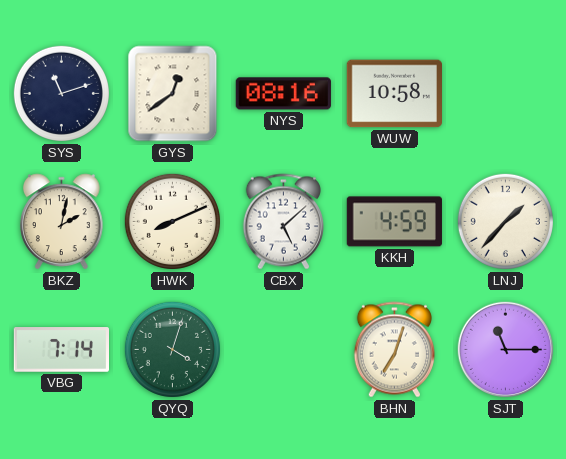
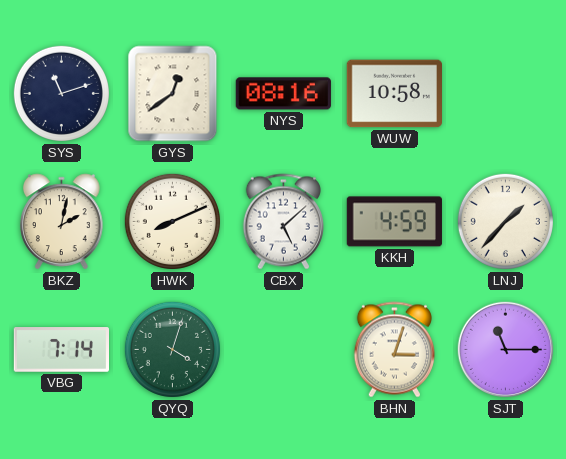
BHN: 7:03 -> 3:03
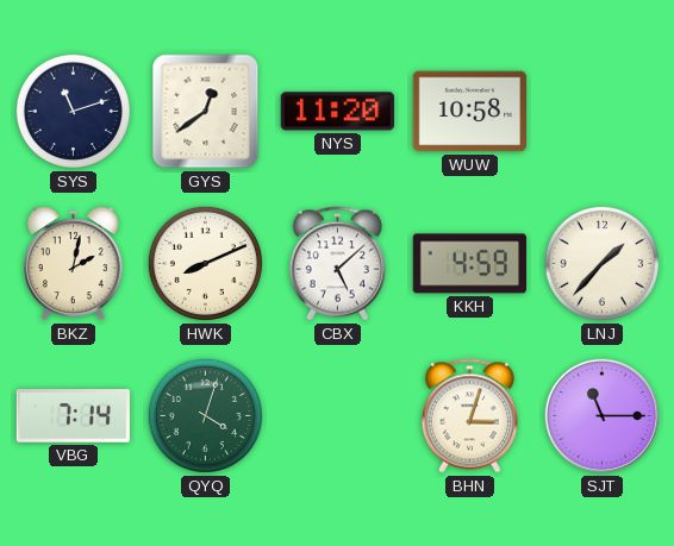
NYS: 08:16 -> 11:20
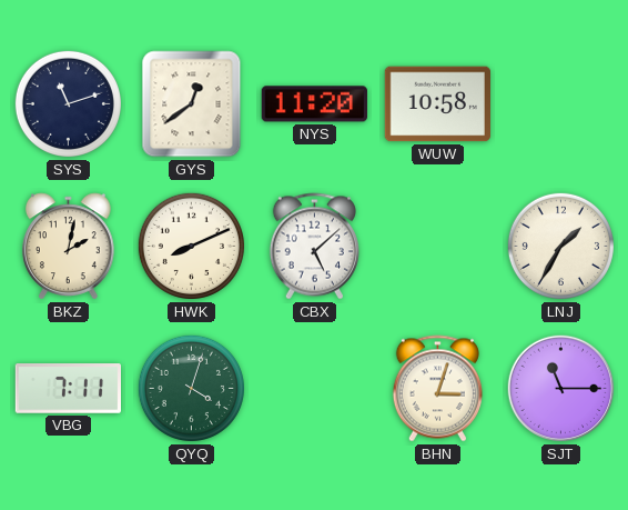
KKH: 4:59 -> none
LNJ: 1:37 -> 1:35
VBG: 7:14 -> 7:11
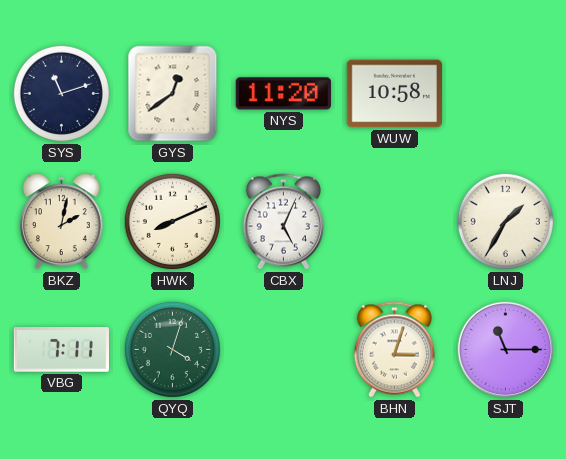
CBX: 5:08 -> 5:04
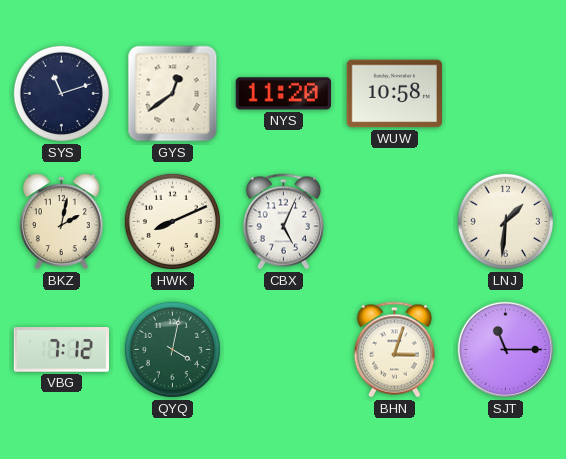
LNJ: 1:35 -> 1:31
VBG: 7:11 -> 7:12
QYQ: 4:03 -> 4:02
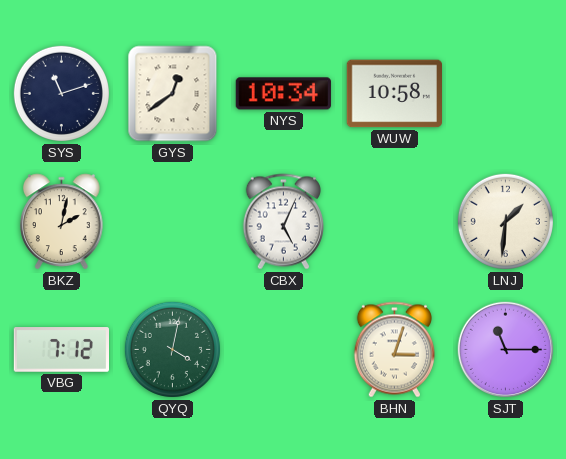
NYS: 11:20 -> 10:34
HWK: 8:11 -> none
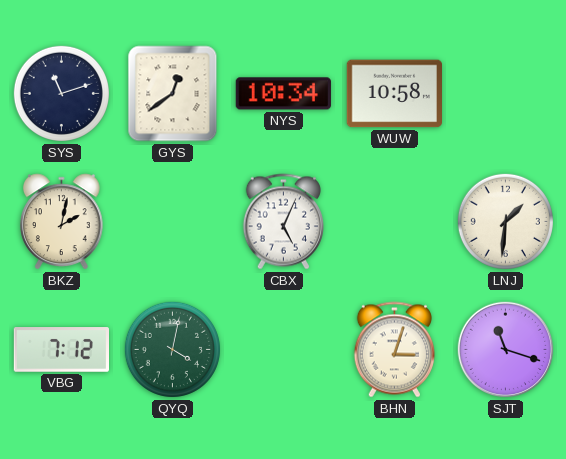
SJT: 11:15 -> 11:18
